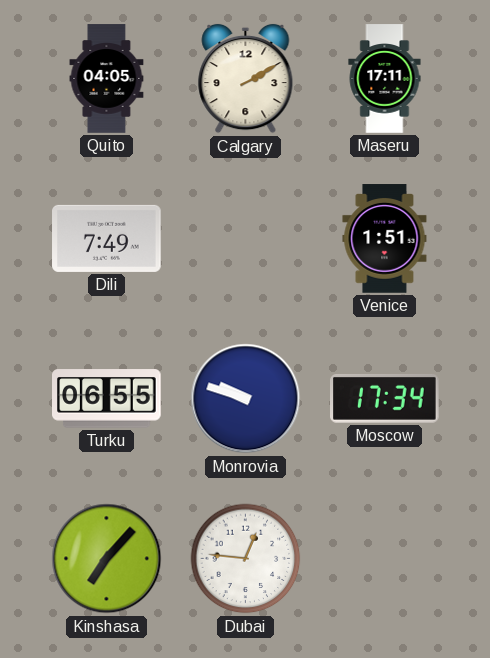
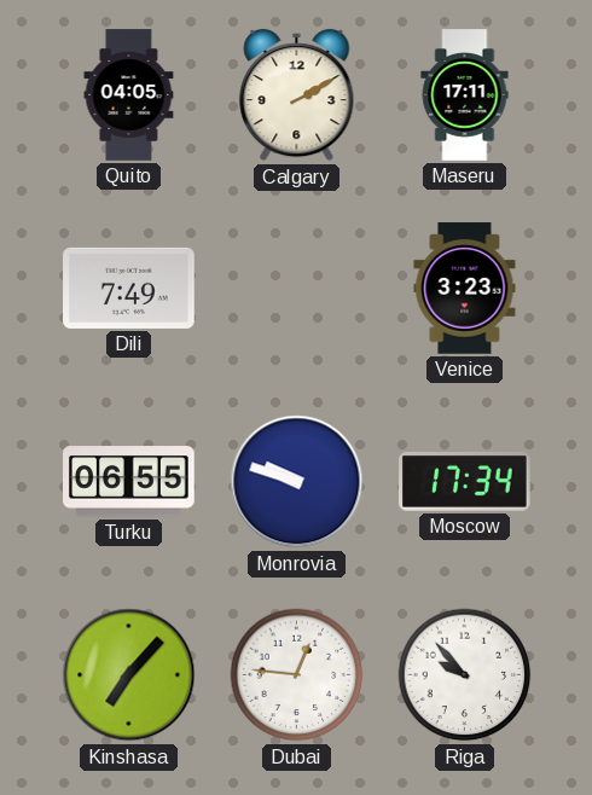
Venice: 1:51 -> 3:23
Riga: none -> 9:53
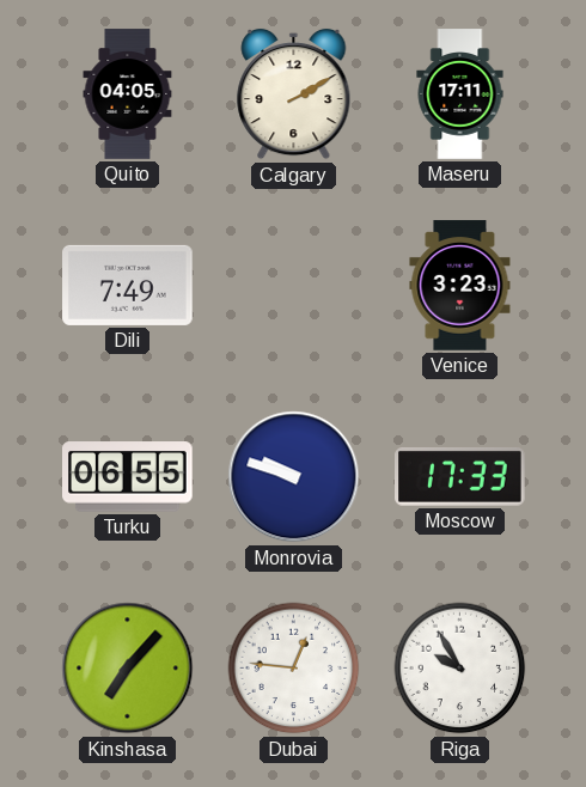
Moscow: 17:34 -> 17:33
Riga: 9:53 -> 9:55
